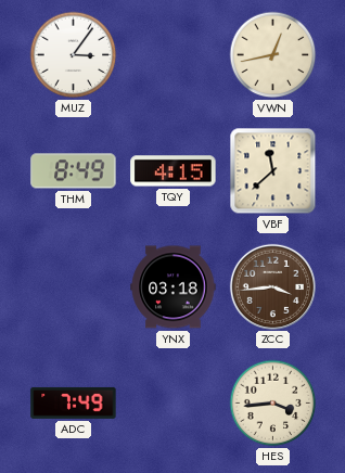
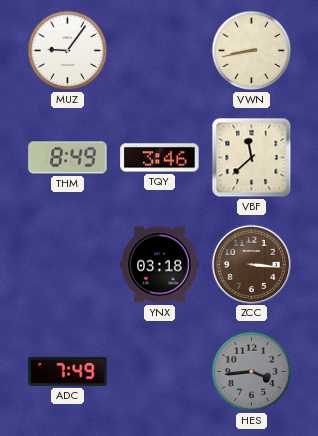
MUZ: 3:06 -> 9:06
VWN: 12:43 -> 8:43
TQY: 4:15 -> 3:46
ZCC: 3:44 -> 3:16
HES dial: cream -> grey
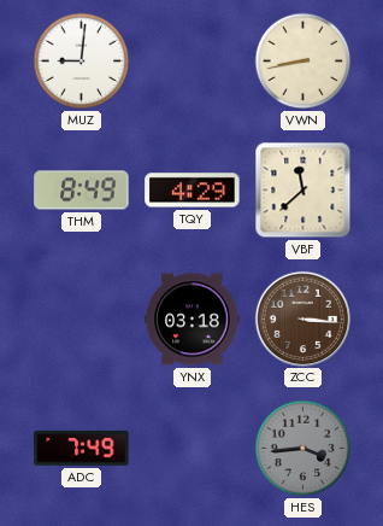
MUZ: 9:06 -> 9:01
TQY: 3:46 -> 4:29
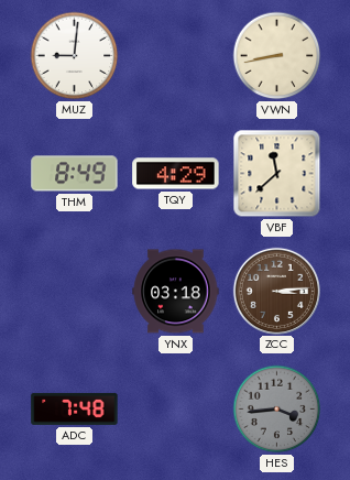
ZCC: 3:16 -> 3:14
ADC: 7:49 -> 7:48
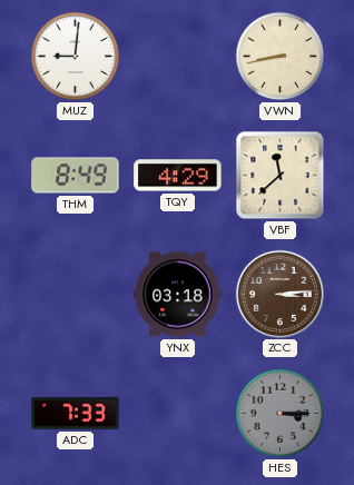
ADC: 7:48 -> 7:33
HES: 3:44 -> 3:15
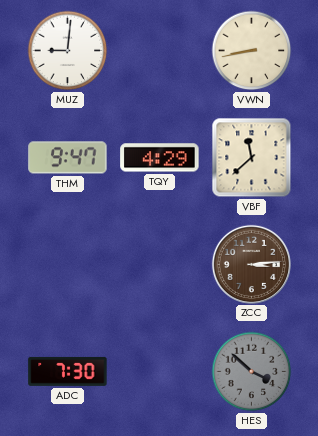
THM: 8:49 -> 9:47
YNX: 03:18 -> none
ADC: 7:33 -> 7:30
HES: 3:15 -> 3:52
